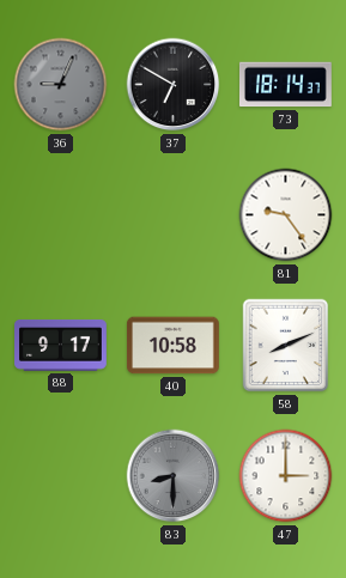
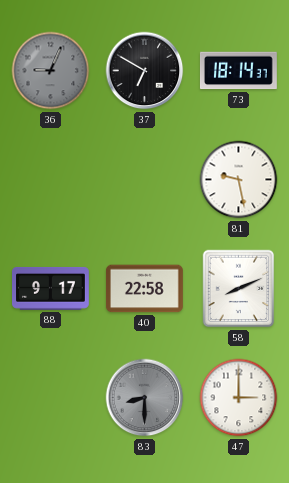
81: 9:24 -> 9:28
40: 10:58 -> 22:58
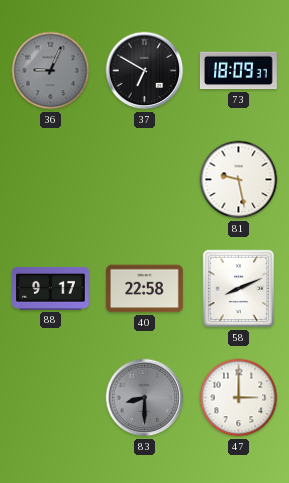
73: 18:14 -> 18:09
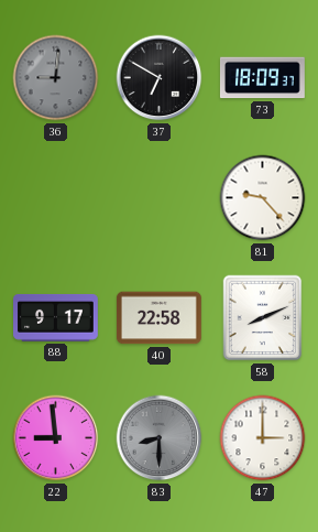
36: 9:04 -> 9:01
81: 9:28 -> 9:23
22: none -> 8:59
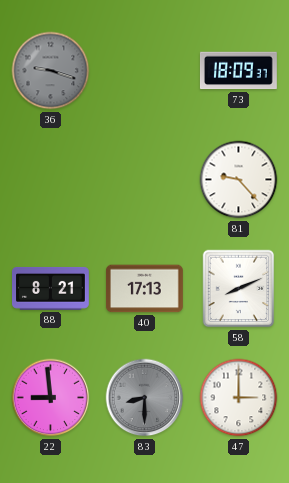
36: 9:01 -> 9:18
37: 6:50 -> none
88: 9:17 -> 8:21
40: 22:58 -> 17:13
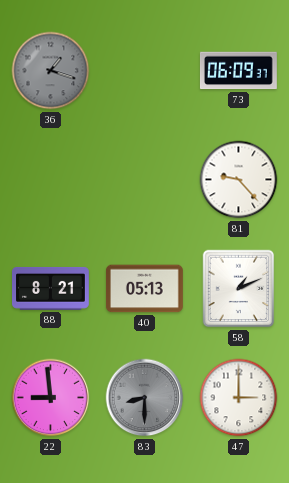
36: 9:18 -> 1:18
73: 18:09 -> 06:09
40: 17:13 -> 05:13
58: 8:11 -> 1:11
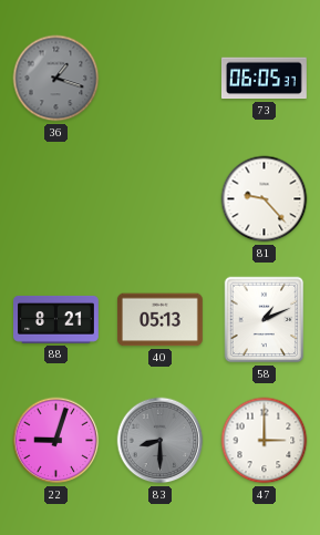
73: 06:09 -> 06:05
22: 8:59 -> 9:03
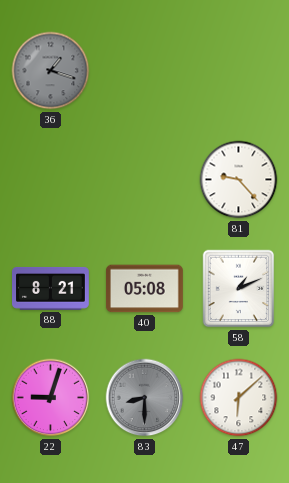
73: 06:05 -> none
40: 05:13 -> 05:08
47: 3:00 -> 6:08
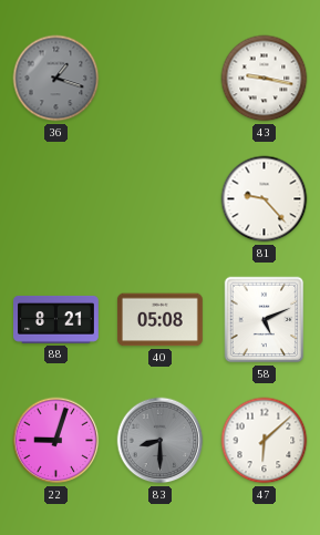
43: none -> 9:17
58: 1:11 -> 5:11
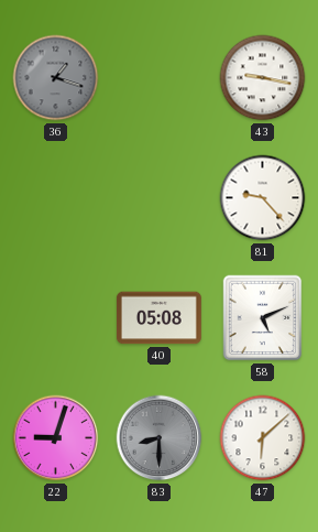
88: 8:21 -> none
